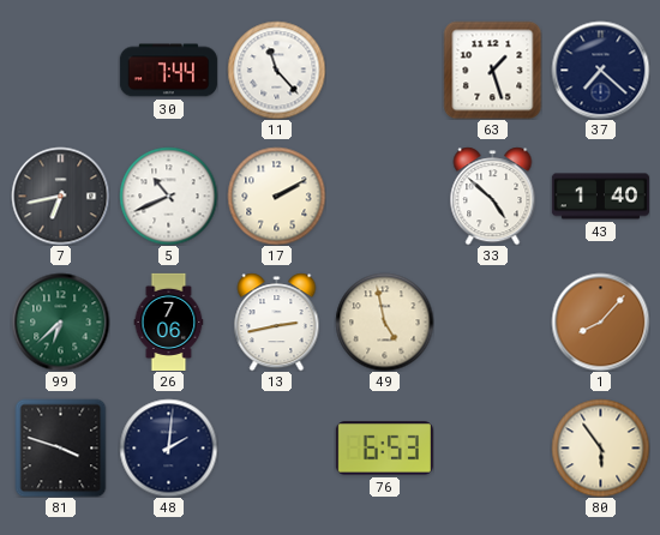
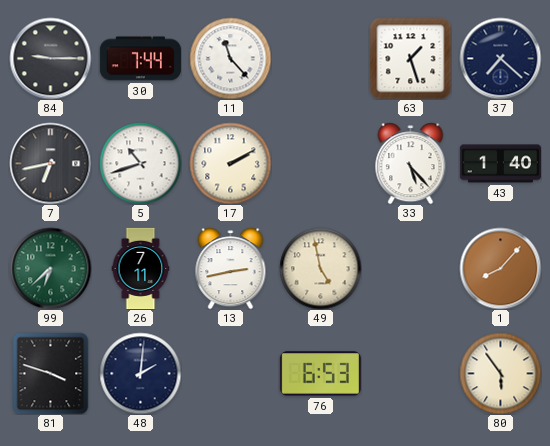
84: none -> 9:15
5: 10:41 -> 10:42
33: 4:52 -> 5:23
26: 7:06 -> 7:11
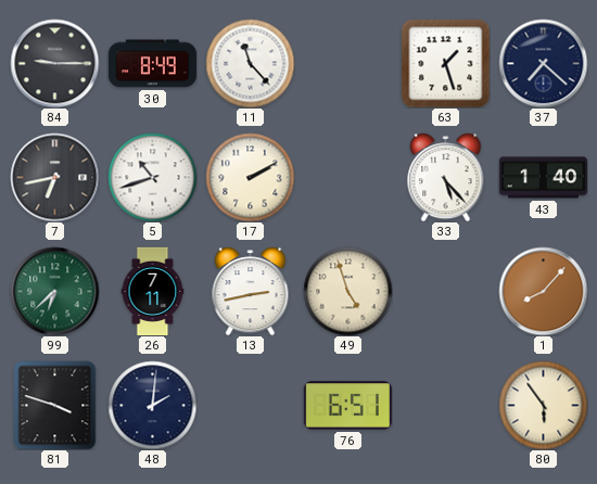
30: 7:44 -> 8:49
49: 4:58 -> 4:57
76: 6:53 -> 6:51
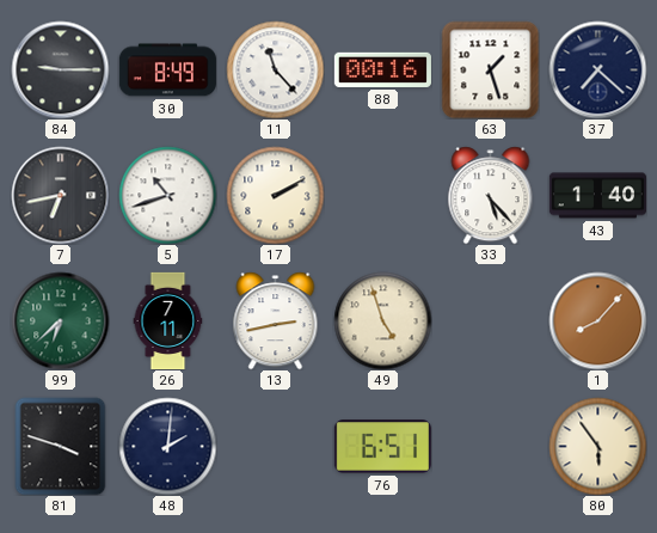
88: none -> 00:16
